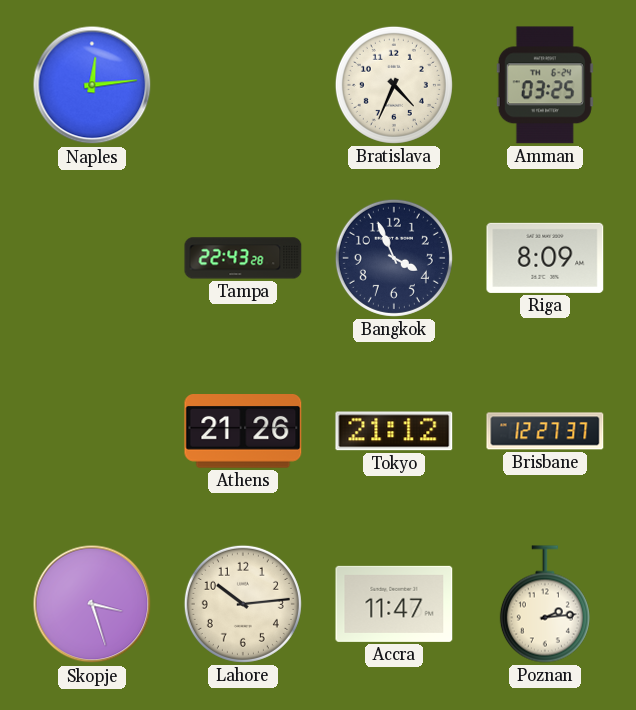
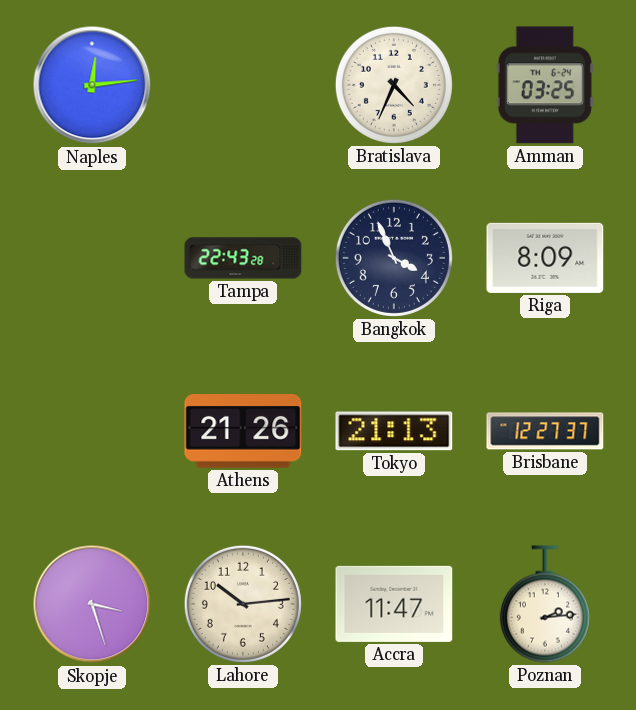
Tokyo: 21:12 -> 21:13
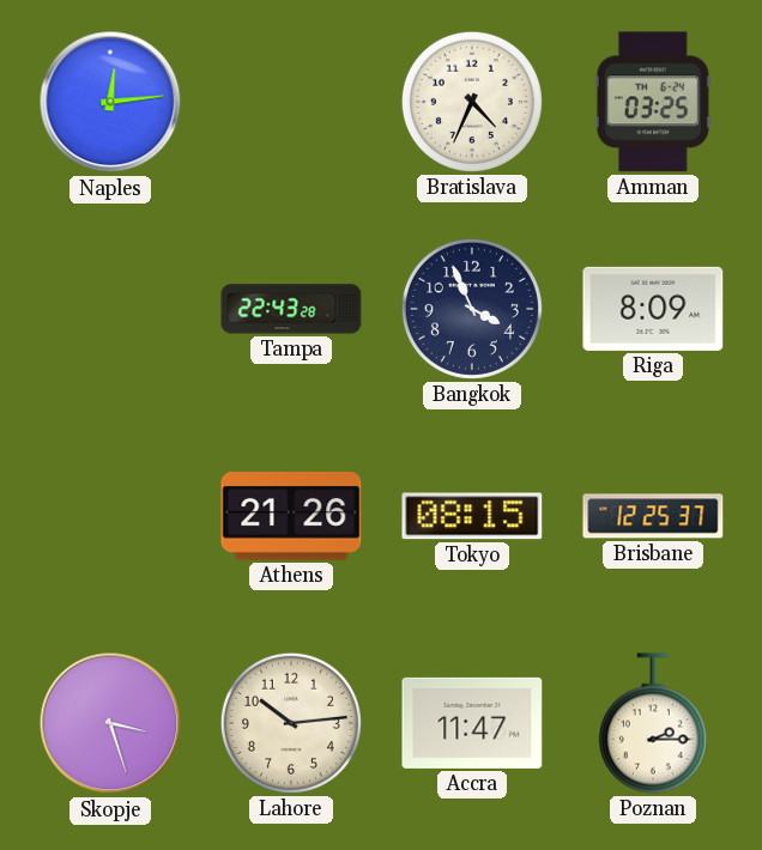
Tokyo: 21:13 -> 08:15
Brisbane: 12:27 -> 12:25
Poznan: 2:14 -> 2:15
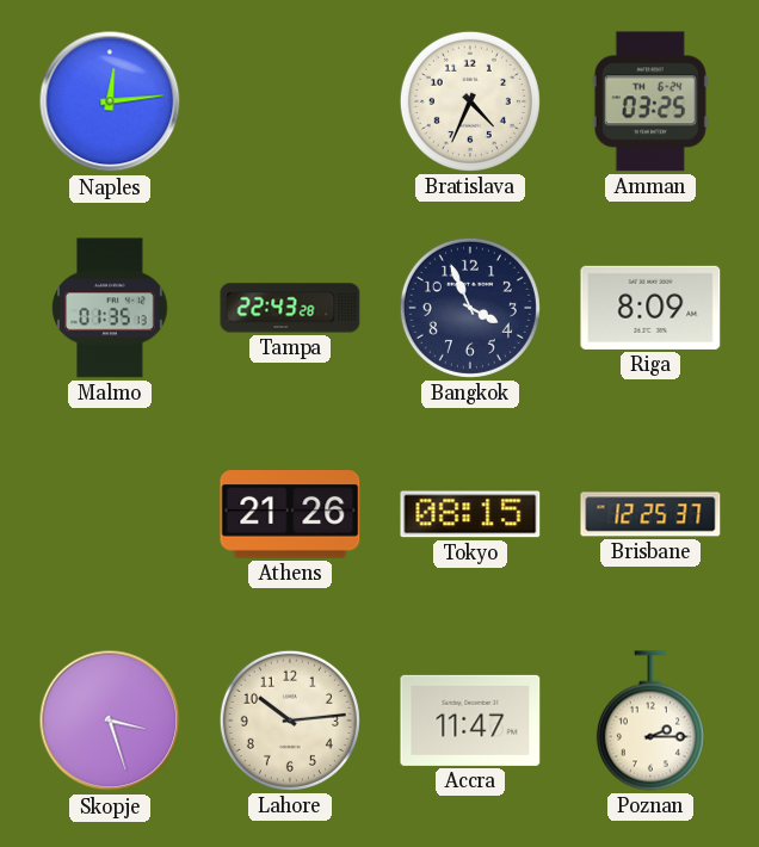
Malmo: none -> 01:35
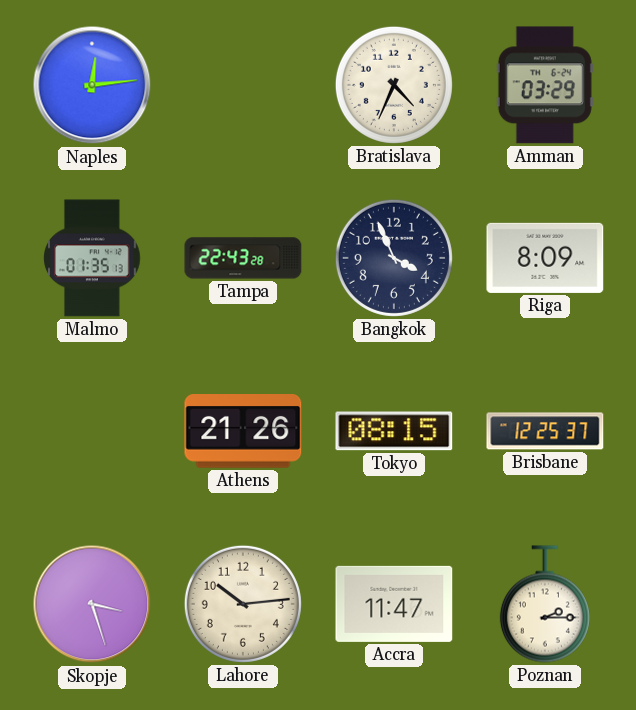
Amman: 03:25 -> 03:29
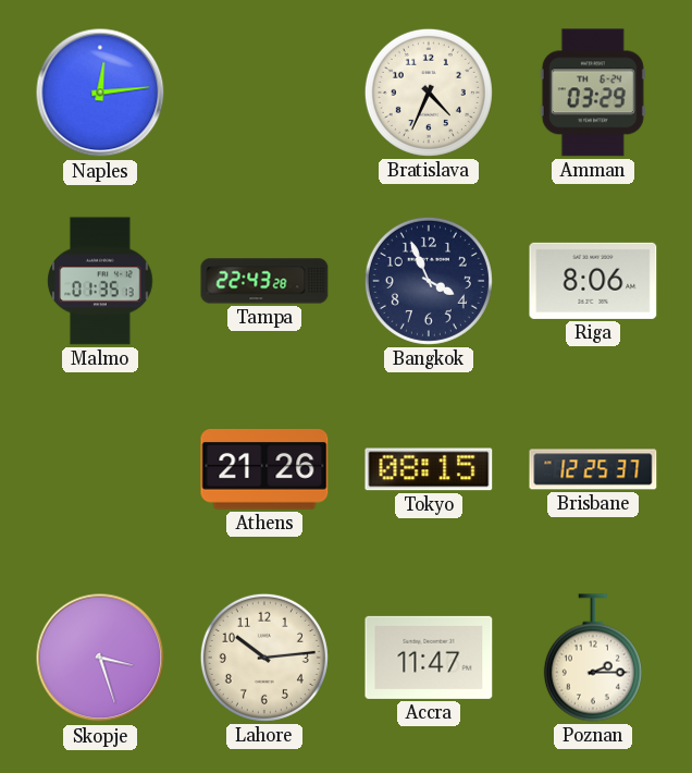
Riga: 8:09 -> 8:06
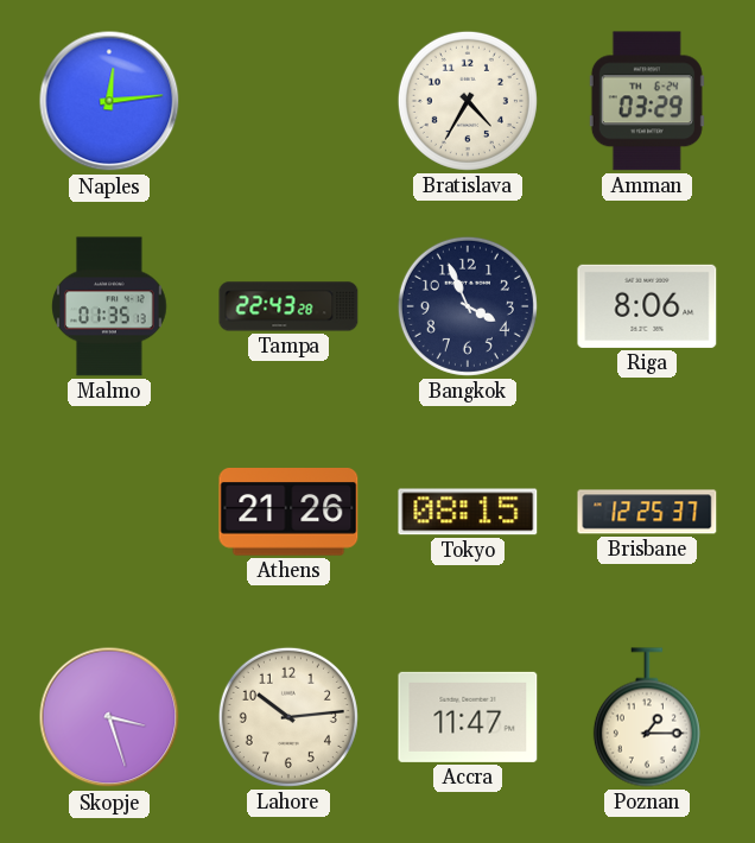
Bratislava: 4:34 -> 4:35
Poznan: 2:15 -> 1:15
